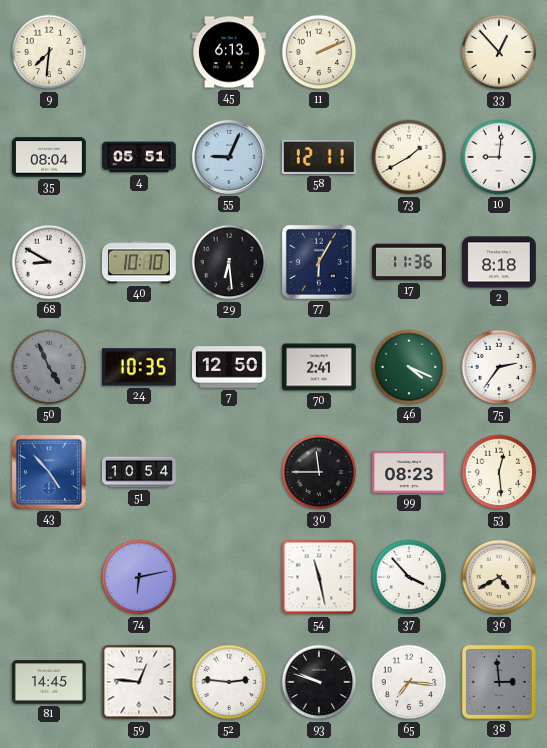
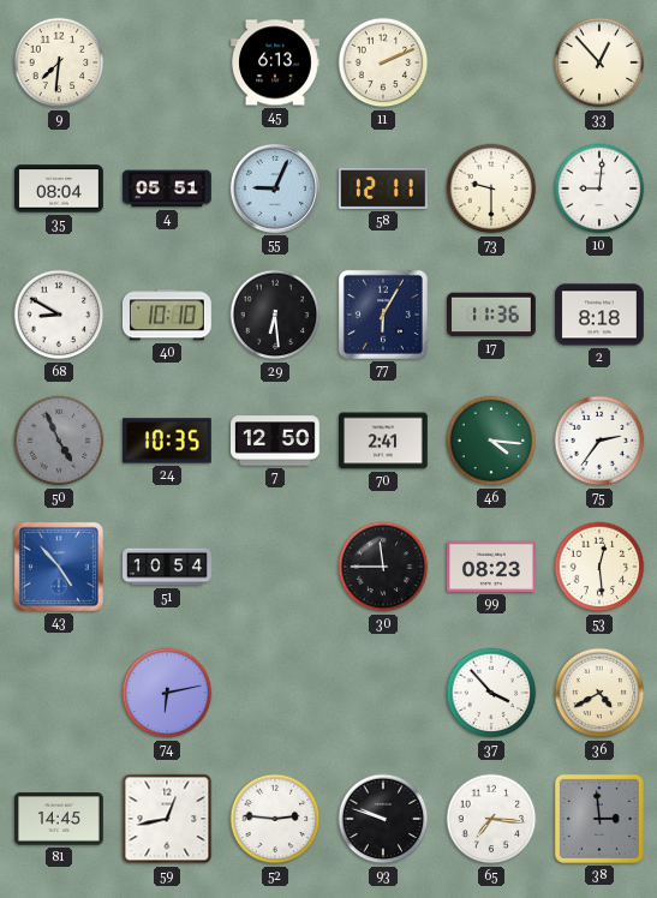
73: 1:40 -> 9:30
46: 4:19 -> 4:16
54: 11:28 -> none
59: 12:46 -> 12:43
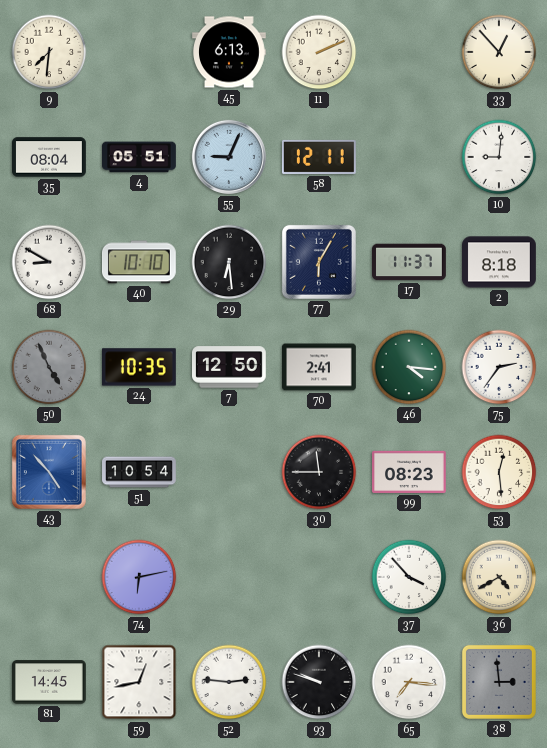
73: 9:30 -> none
17: 11:36 -> 11:37
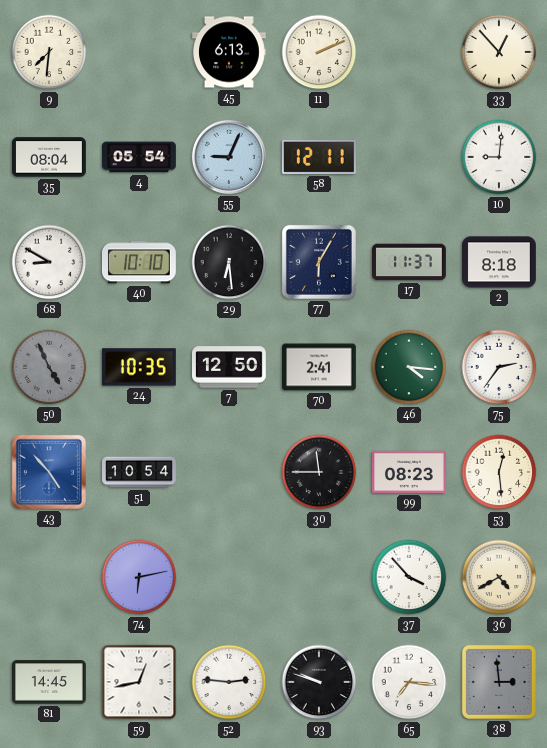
4: 05:51 -> 05:54
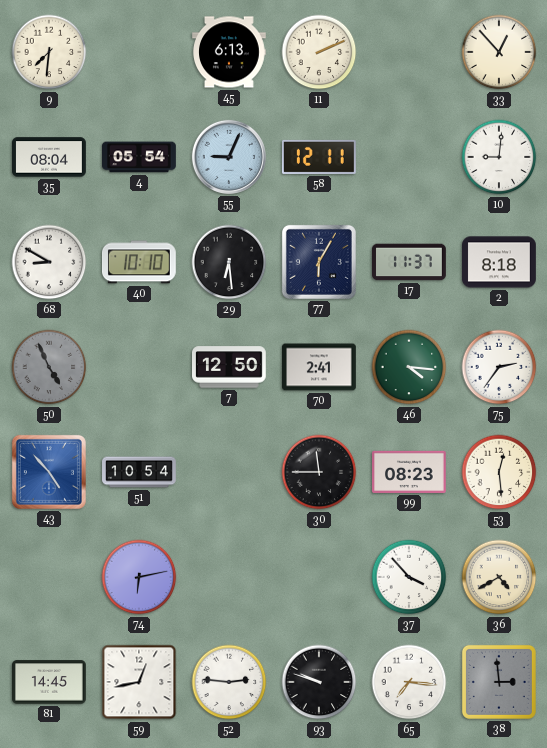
24: 10:35 -> none
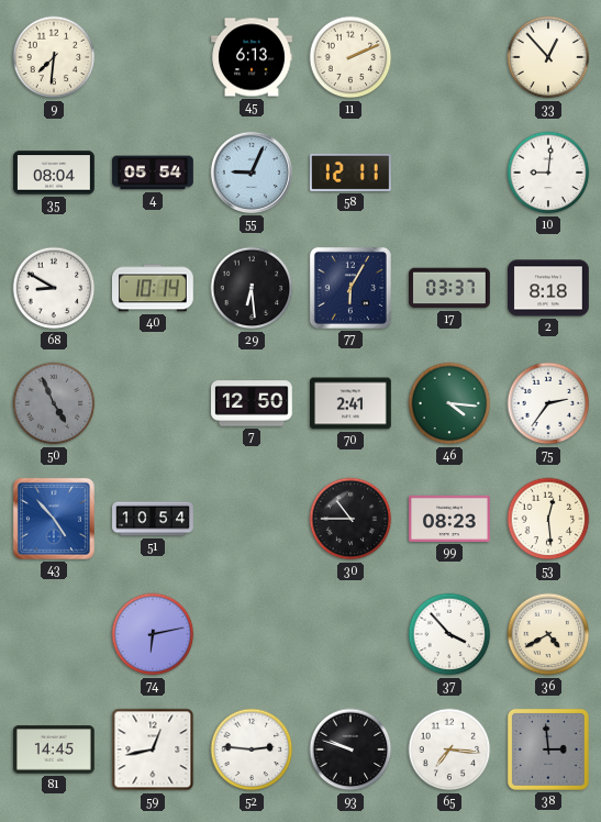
40: 10:10 -> 10:14
17: 11:37 -> 03:37
30: 11:45 -> 10:45
